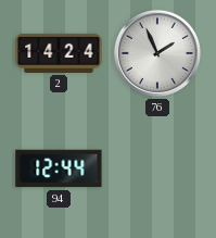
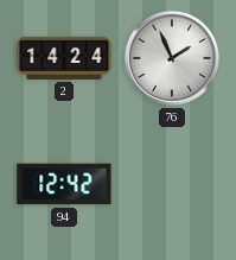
94: 12:44 -> 12:42
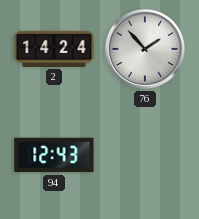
76: 1:56 -> 1:53
94: 12:42 -> 12:43
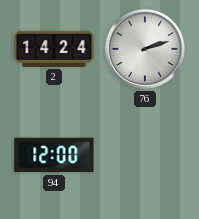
76: 1:53 -> 2:12
94: 12:43 -> 12:00
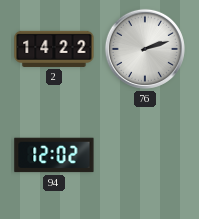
2: 14:24 -> 14:22
94: 12:00 -> 12:02
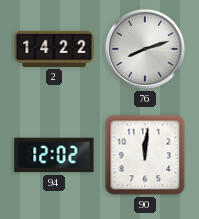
76: 2:12 -> 8:12
90: none -> 12:01
